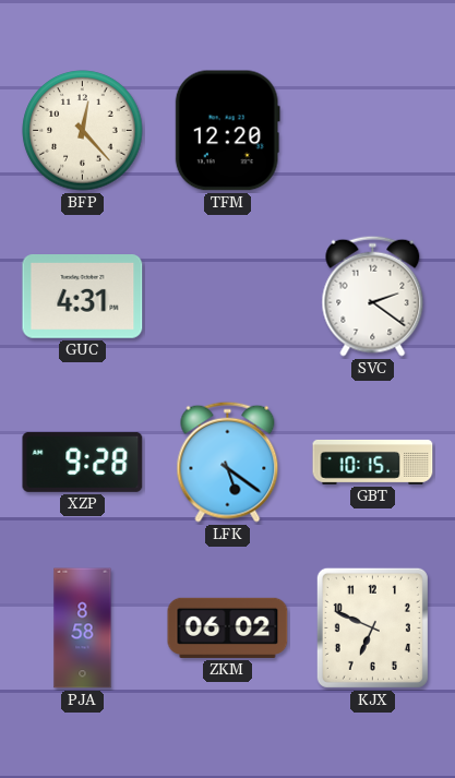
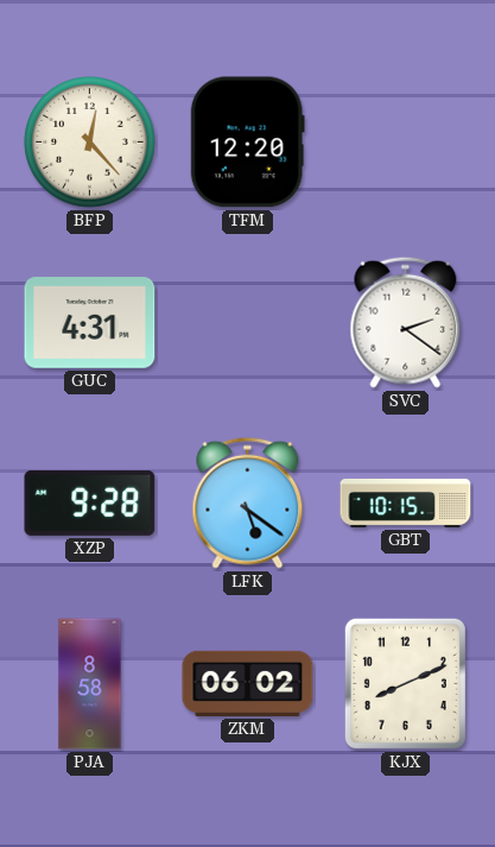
KJX: 6:49 -> 8:11
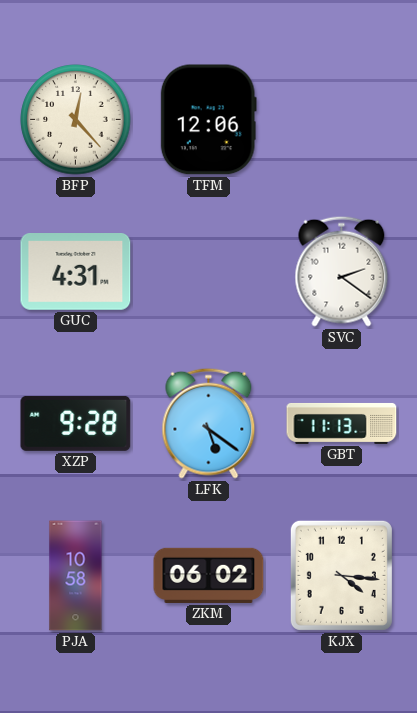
TFM: 12:20 -> 12:06
GBT: 10:15 -> 11:13
PJA: 8:58 -> 10:58
KJX: 8:11 -> 4:16
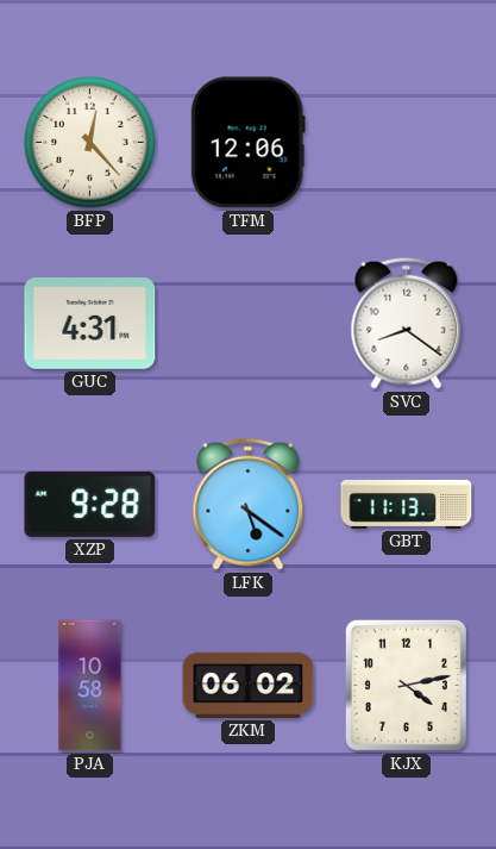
SVC: 2:21 -> 8:21
KJX: 4:16 -> 4:13
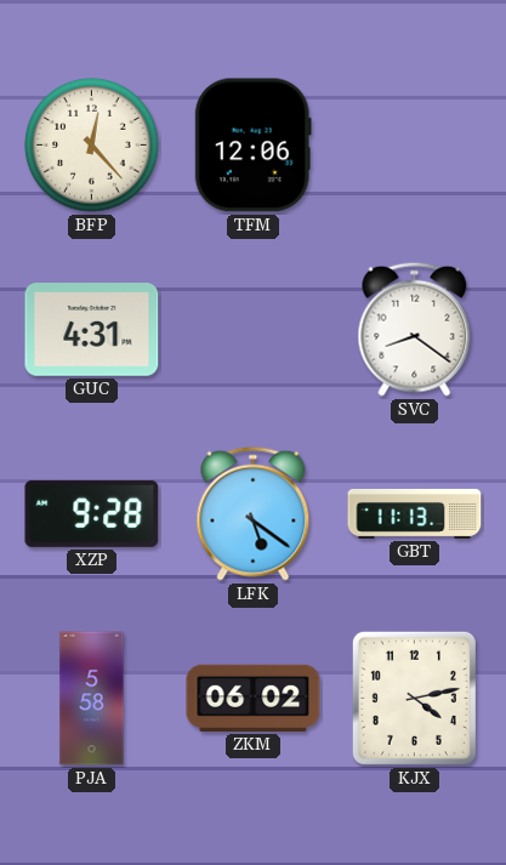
PJA: 10:58 -> 5:58
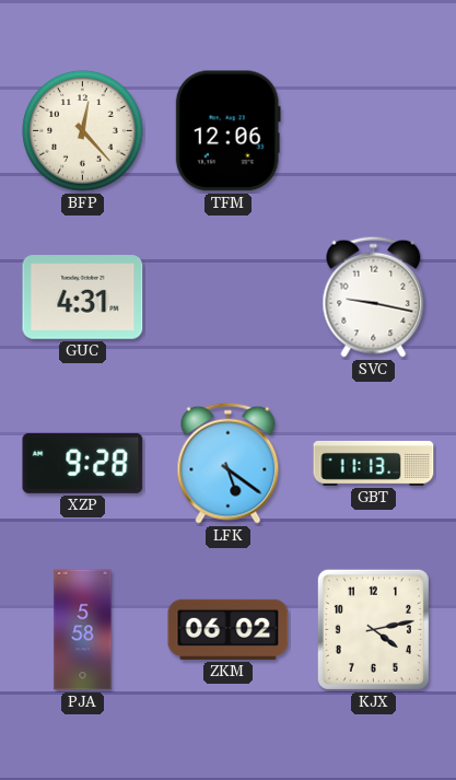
SVC: 8:21 -> 9:17
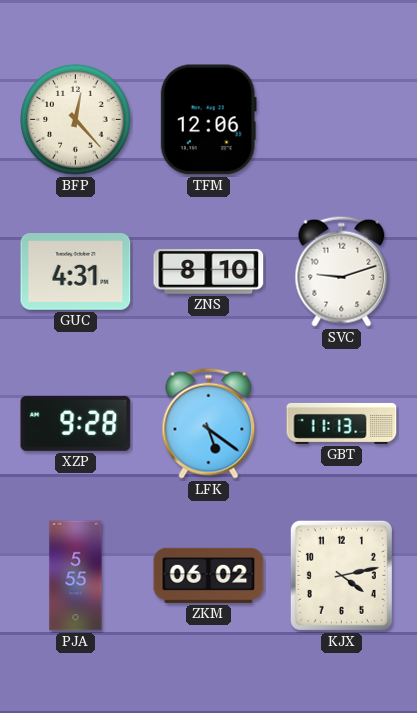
ZNS: none -> 8:10
SVC: 9:17 -> 9:12
PJA: 5:58 -> 5:55
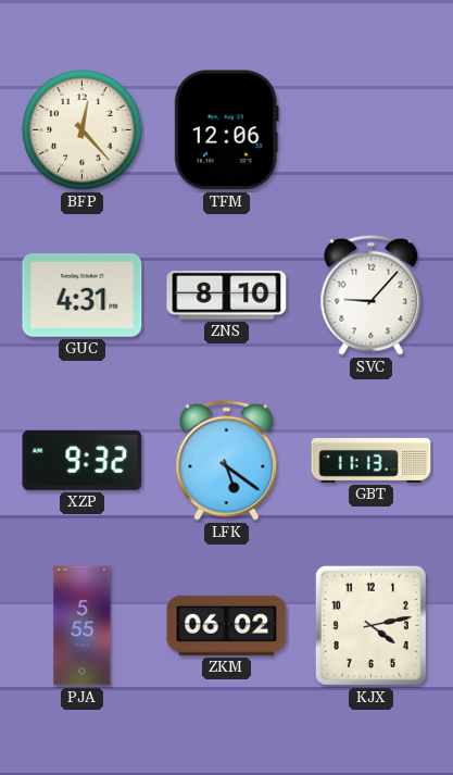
SVC: 9:12 -> 9:07
XZP: 9:28 -> 9:32
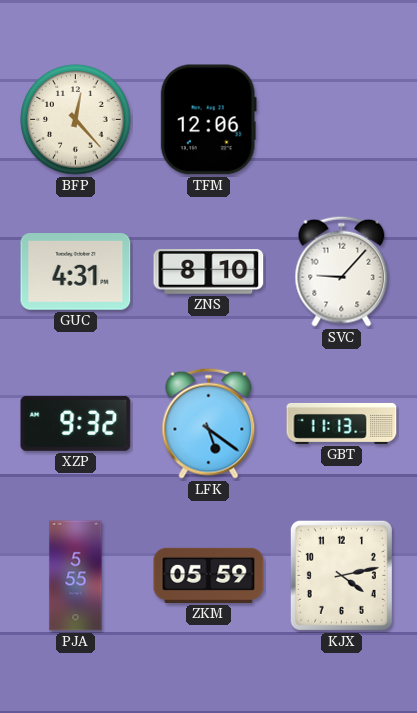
ZKM: 06:02 -> 05:59
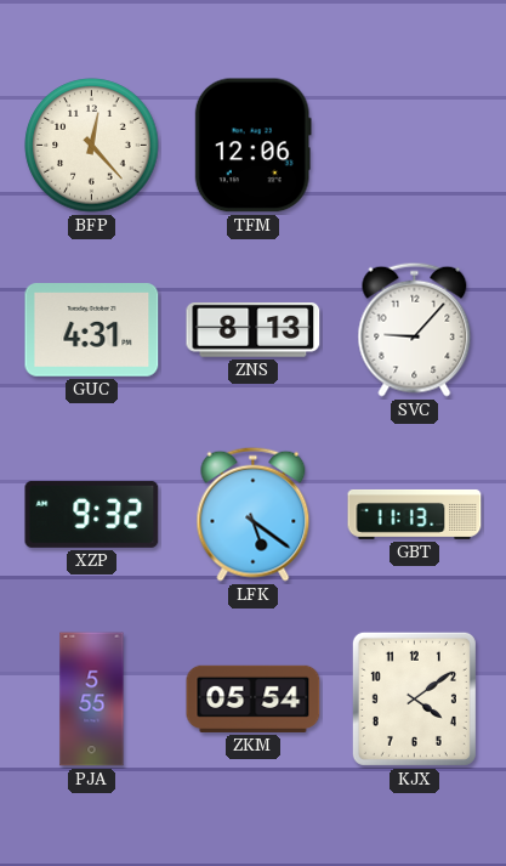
ZNS: 8:10 -> 8:13
ZKM: 05:59 -> 05:54
KJX: 4:13 -> 4:09
